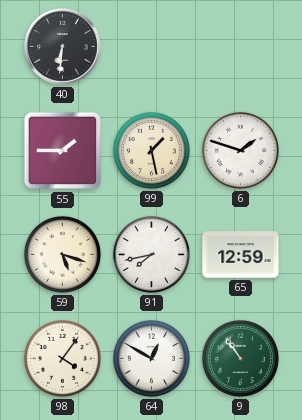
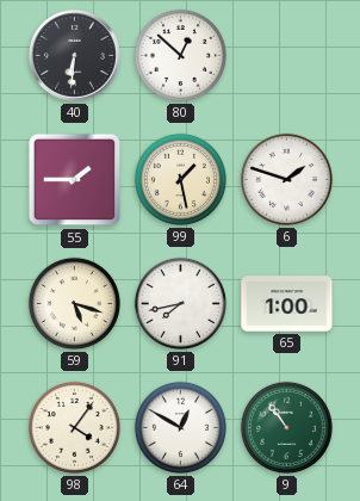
80: none -> 12:52
65: 12:59 -> 1:00
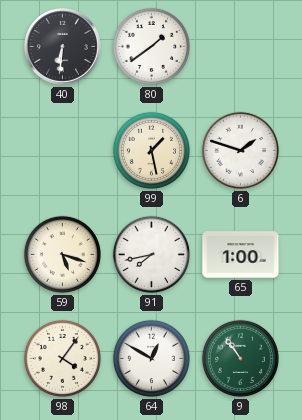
80: 12:52 -> 1:39
55: 1:45 -> none
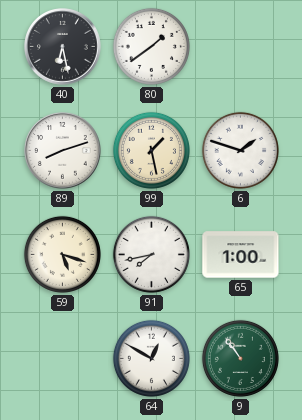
40: 6:31 -> 6:28
89: none -> 8:12
98: 4:06 -> none
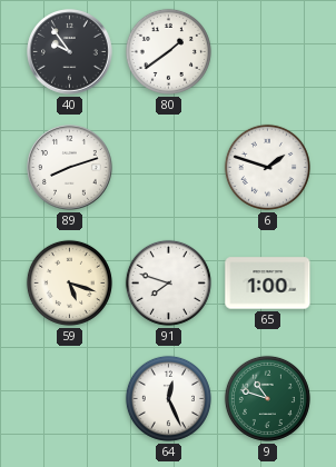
40: 6:28 -> 9:54
99: 1:28 -> none
91: 7:43 -> 7:48
64: 12:50 -> 12:26
9: 10:54 -> 10:48
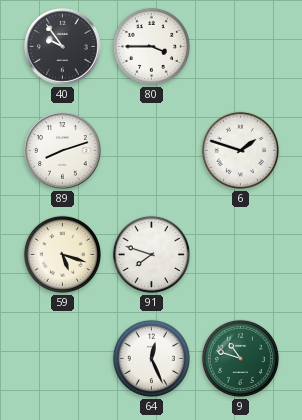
80: 1:39 -> 3:45
65: 1:00 -> none
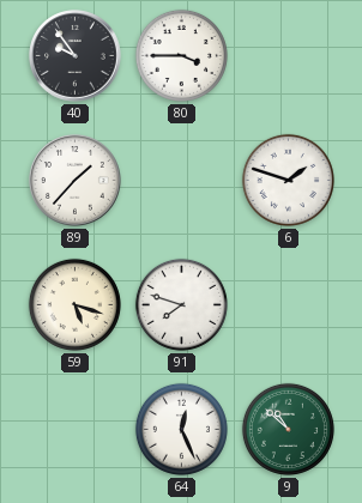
89: 8:12 -> 1:37
9: 10:48 -> 10:52
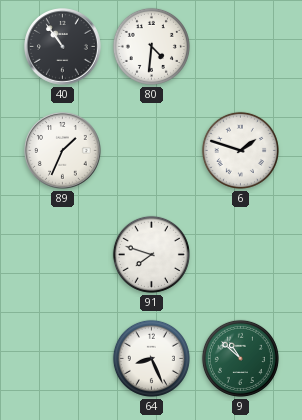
40: 9:54 -> 10:54
80: 3:45 -> 4:31
89: 1:37 -> 1:34
59: 5:18 -> none
64: 12:26 -> 8:26
